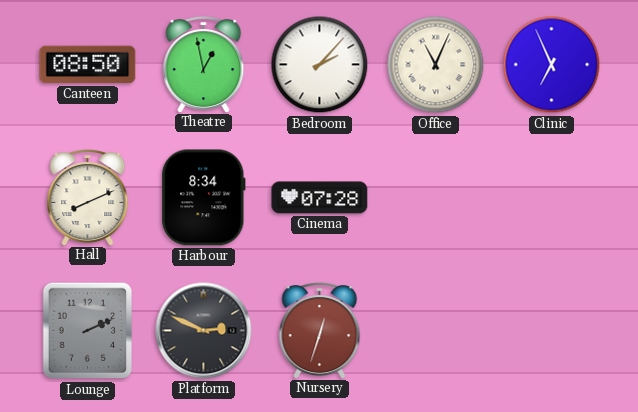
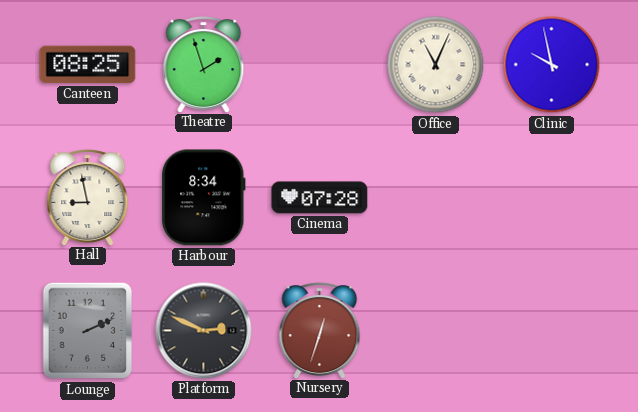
Canteen: 08:50 -> 08:25
Theatre: 12:58 -> 1:57
Bedroom: 2:07 -> none
Clinic: 6:56 -> 9:58
Hall: 8:11 -> 8:58
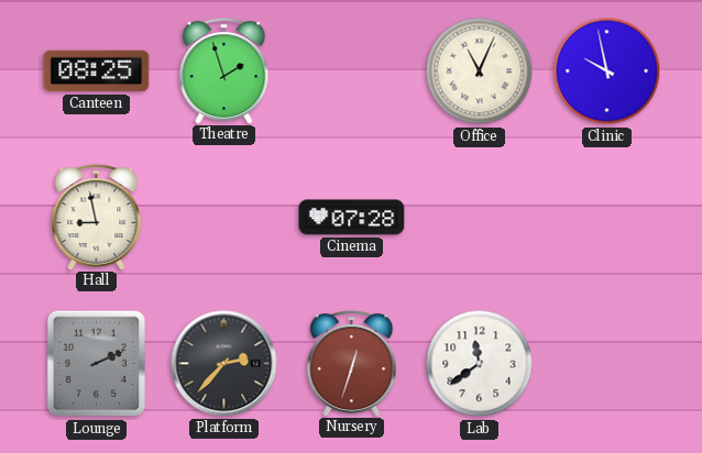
Harbour: 8:34 -> none
Platform: 2:49 -> 2:37
Lab: none -> 11:39
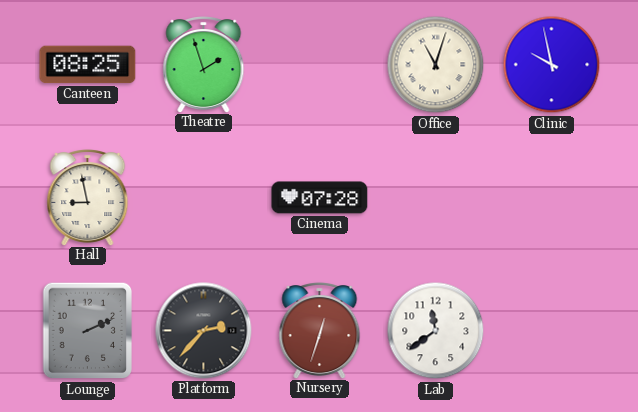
Office: 11:04 -> 11:03
